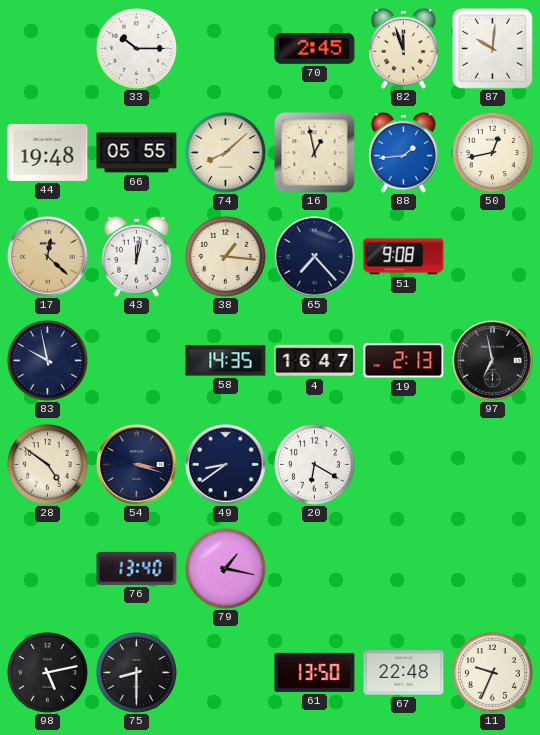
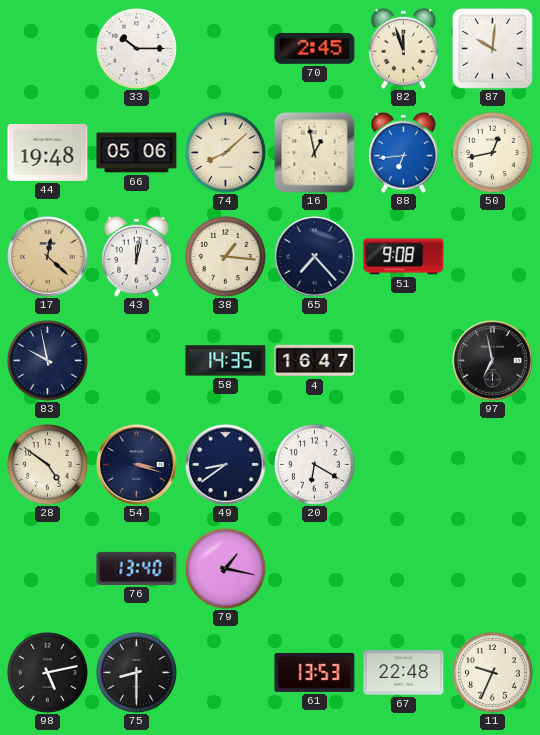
66: 05:55 -> 05:06
88: 1:44 -> 6:44
19: 2:13 -> none
61: 13:50 -> 13:53
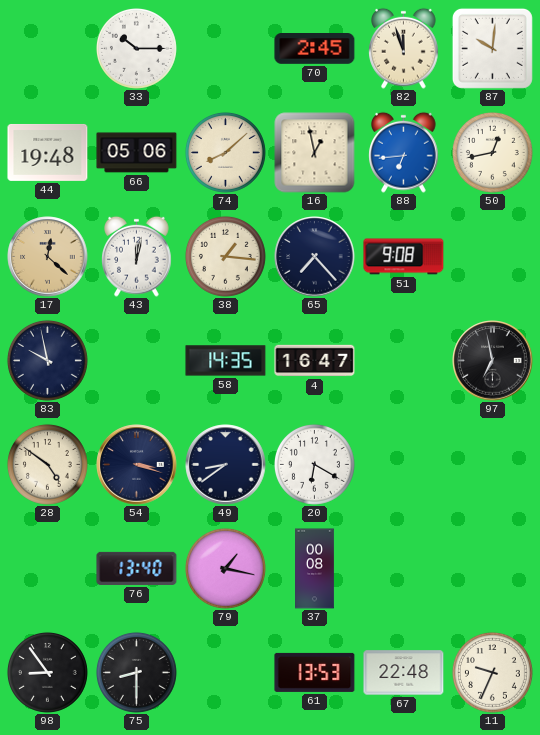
37: none -> 00:08
98: 5:13 -> 8:54
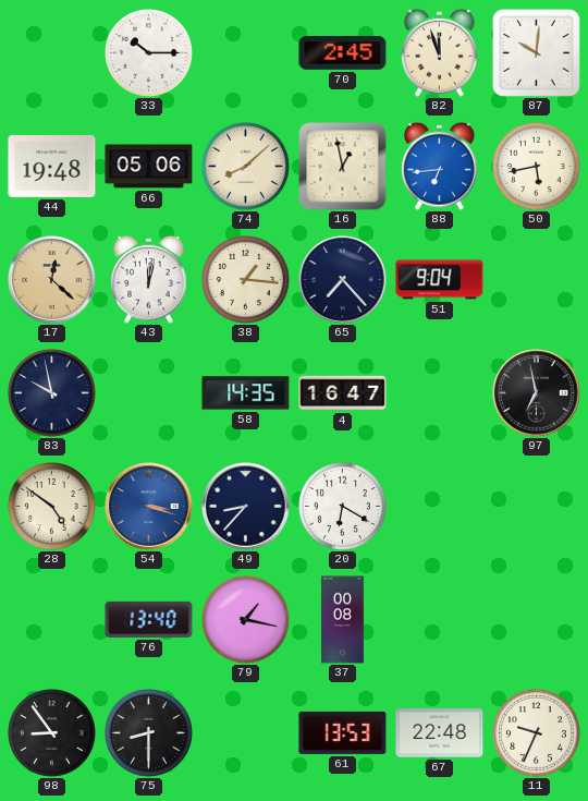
50: 12:43 -> 5:43
51: 9:08 -> 9:04
54 dial: navy -> blue
49: 8:39 -> 8:37
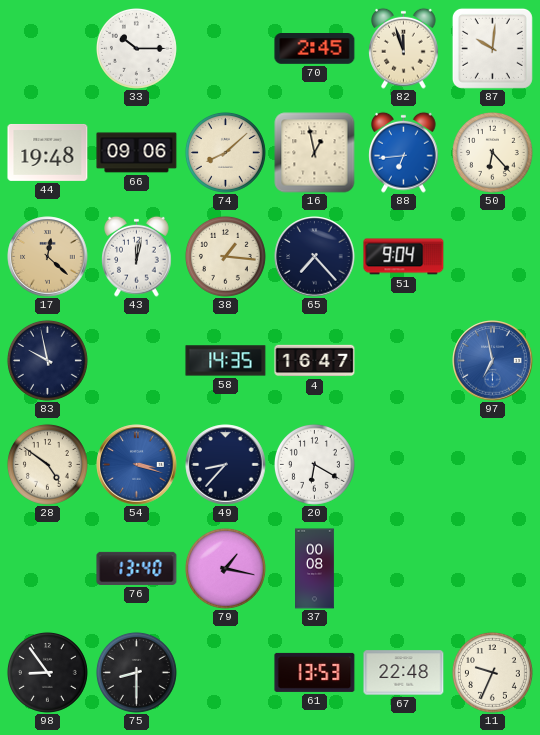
66: 05:06 -> 09:06
50: 5:43 -> 6:23
97 dial: black -> blue
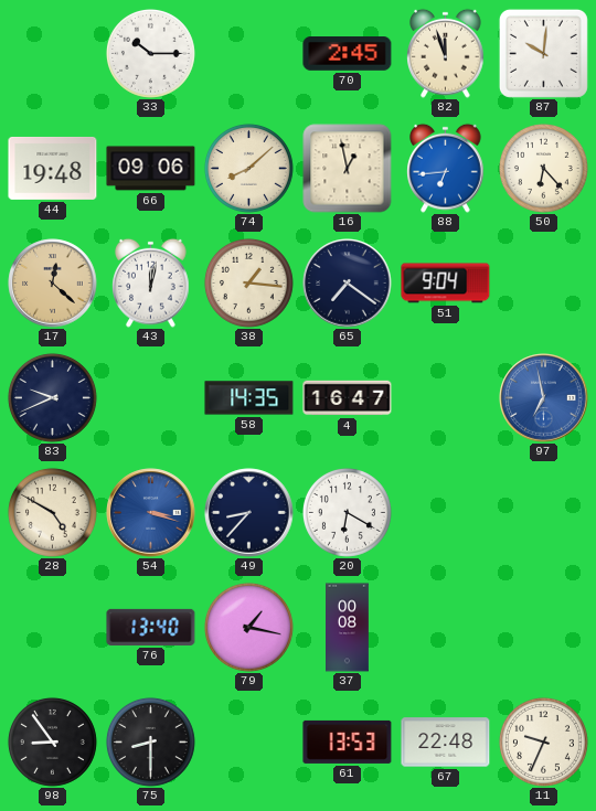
65: 7:23 -> 7:21
83: 9:58 -> 9:41
28: 4:51 -> 4:50
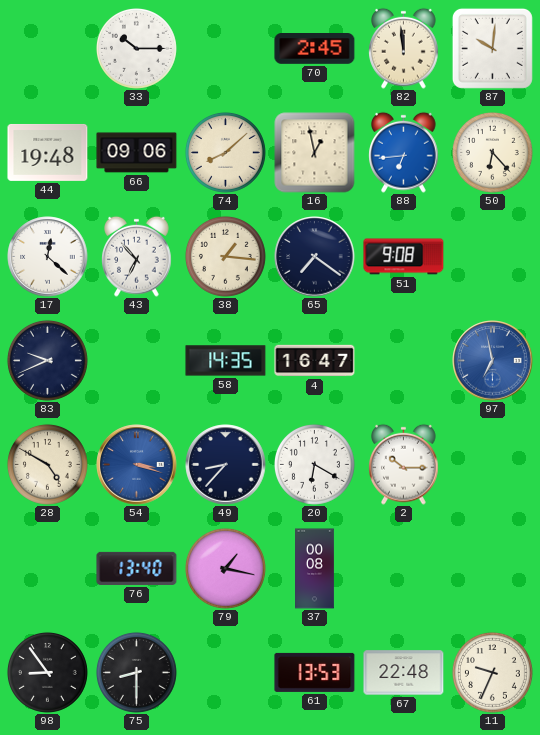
82: 11:57 -> 11:59
17 dial: champagne -> white
43: 12:02 -> 6:53
51: 9:04 -> 9:08
2: none -> 10:15
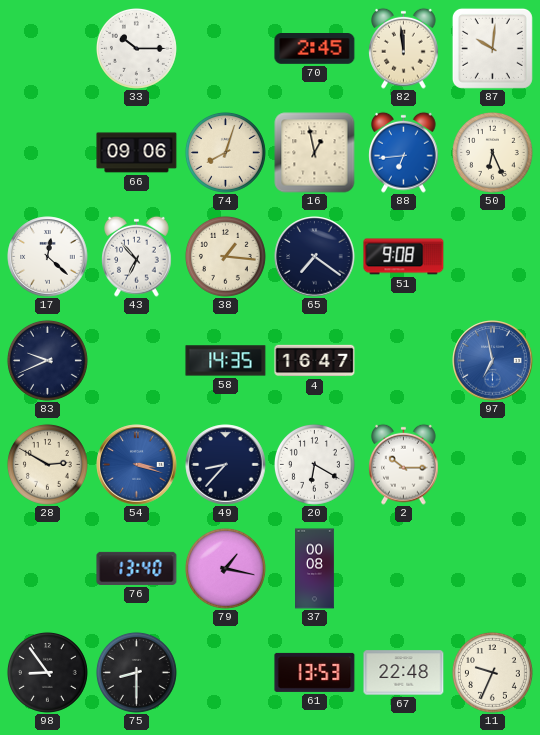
44: 19:48 -> none
74: 8:08 -> 8:03
50: 6:23 -> 6:26
28: 4:50 -> 2:50
